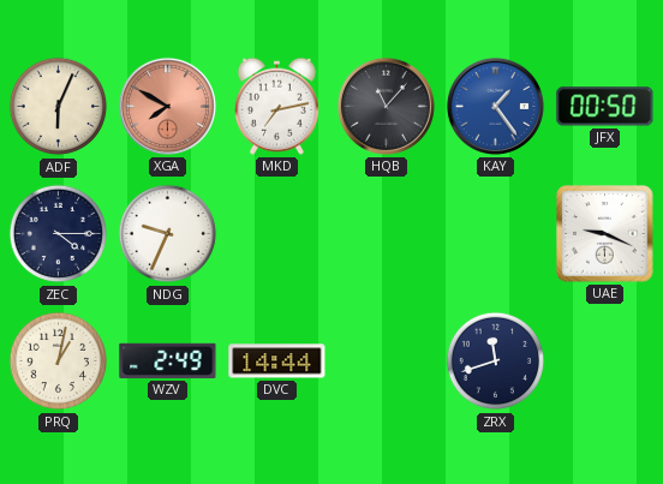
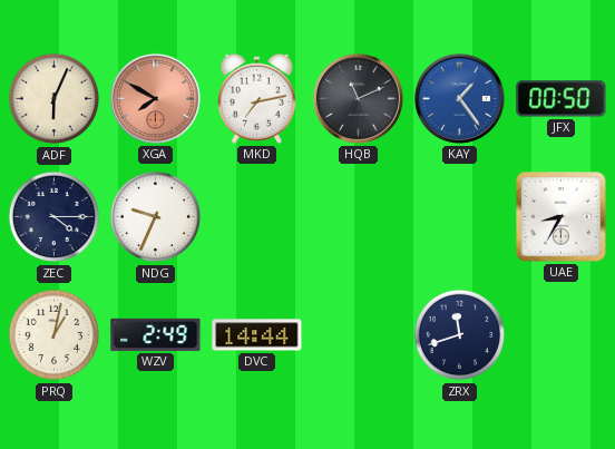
HQB: 11:07 -> 11:11
UAE: 9:19 -> 8:35
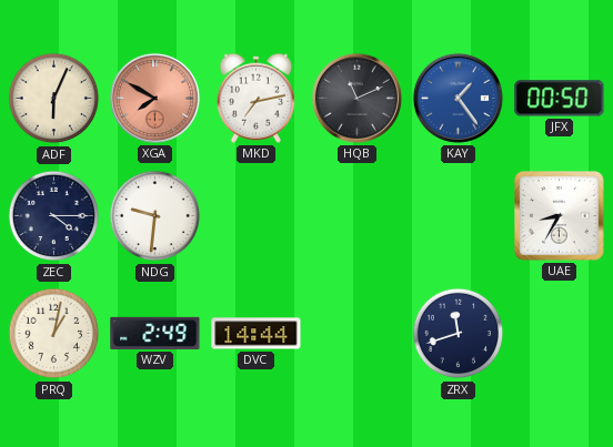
NDG: 9:34 -> 9:31
